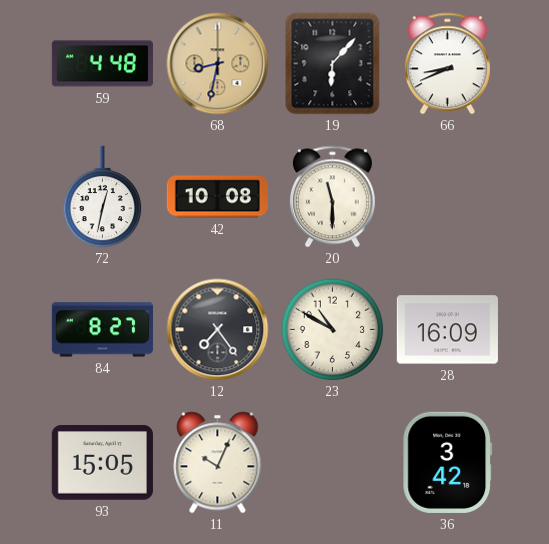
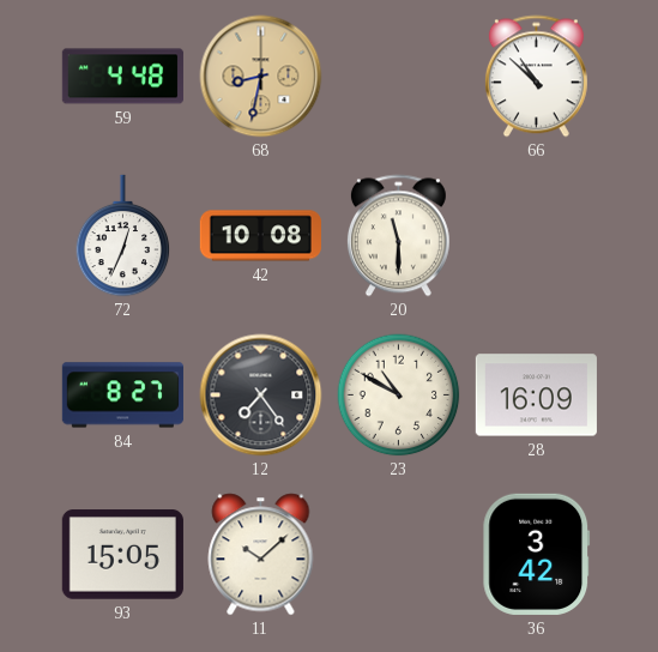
19: 6:07 -> none
66: 8:41 -> 10:52
72: 12:32 -> 12:34
11: 10:04 -> 10:08
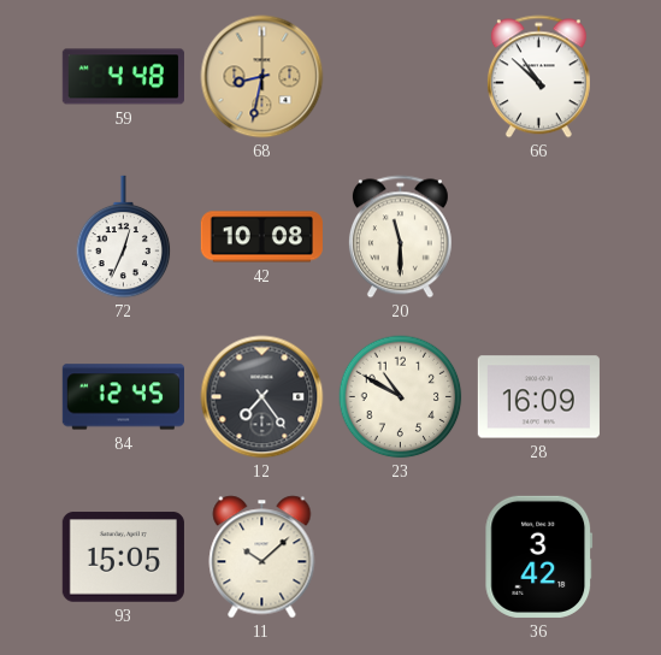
84: 8:27 -> 12:45
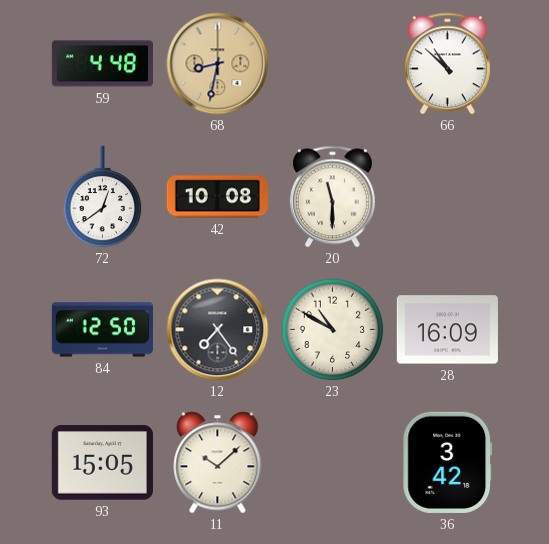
72: 12:34 -> 12:39
84: 12:45 -> 12:50
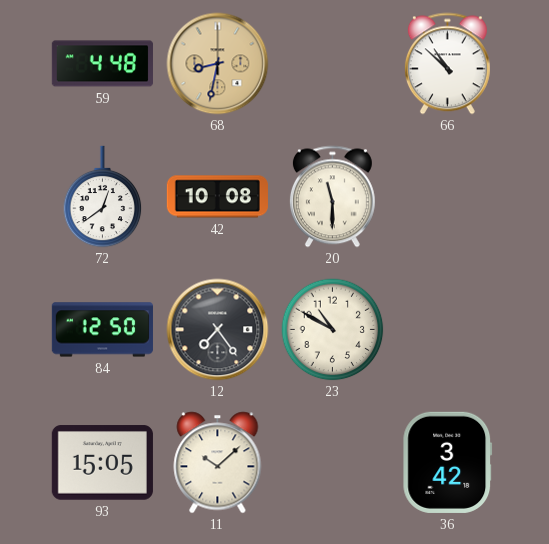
28: 16:09 -> none
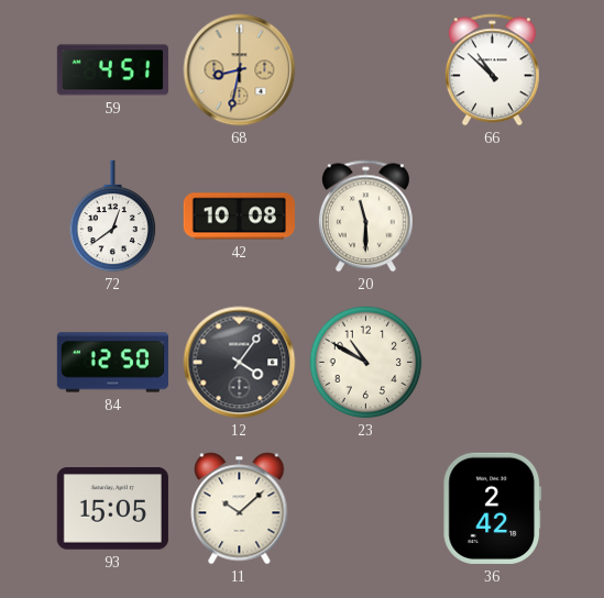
59: 4:48 -> 4:51
12: 7:24 -> 4:06
36: 3:42 -> 2:42
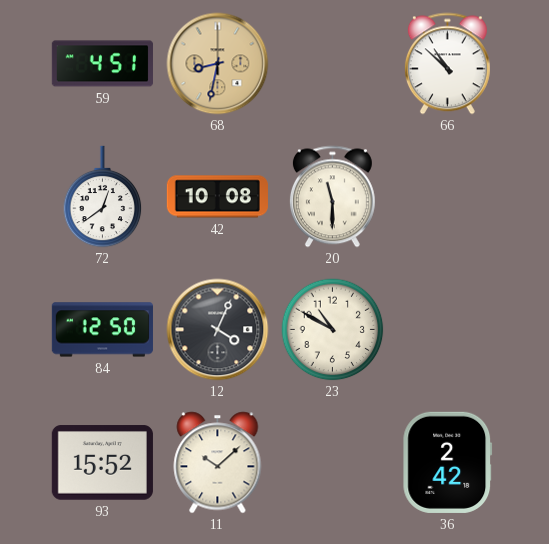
12: 4:06 -> 4:04
93: 15:05 -> 15:52
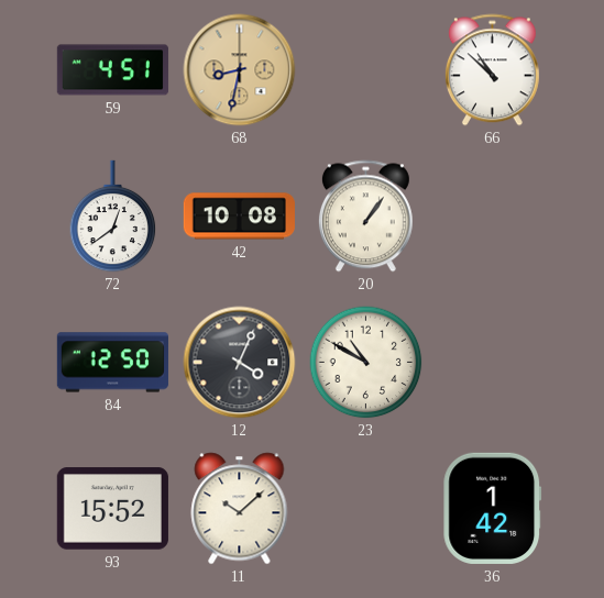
20: 11:30 -> 1:06
36: 2:42 -> 1:42
